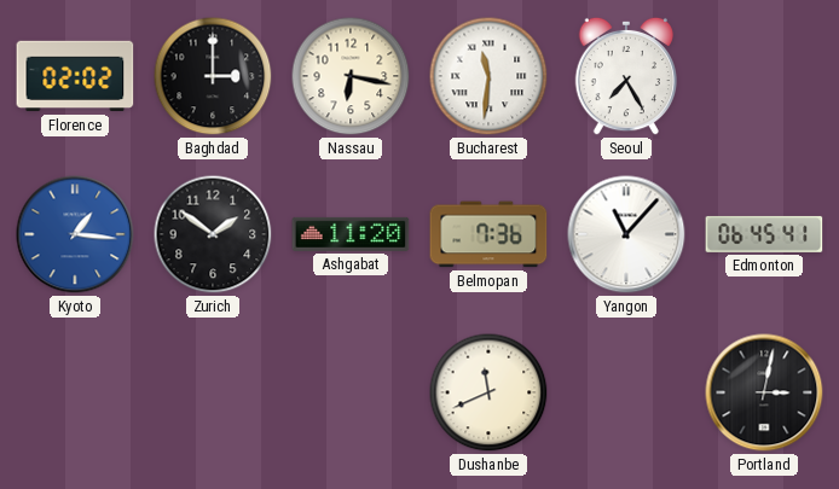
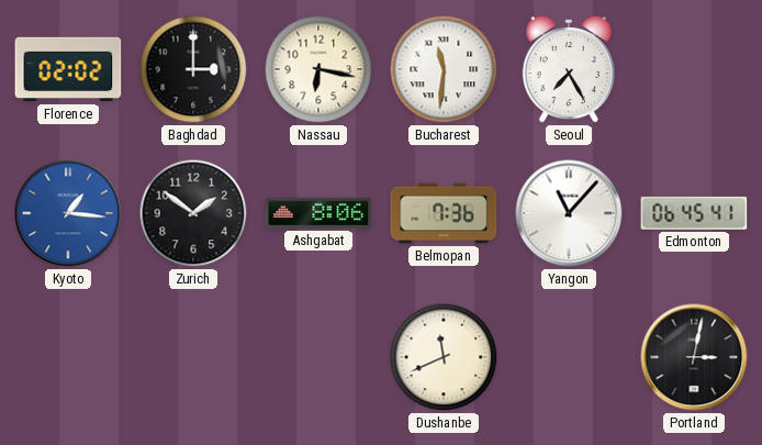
Ashgabat: 11:20 -> 8:06
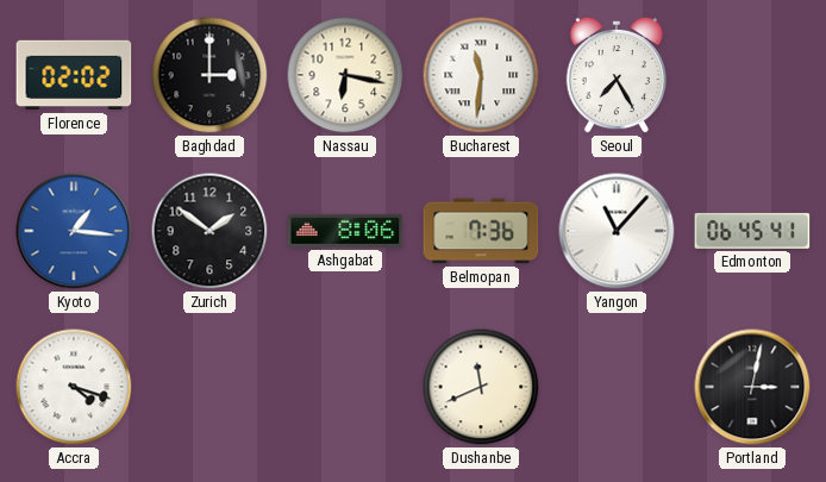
Accra: none -> 4:18
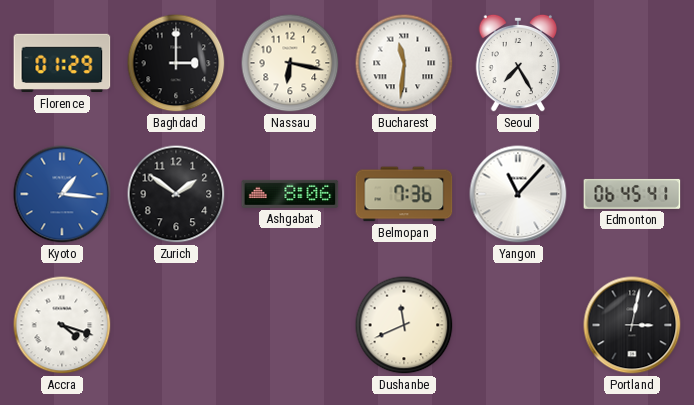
Florence: 02:02 -> 01:29
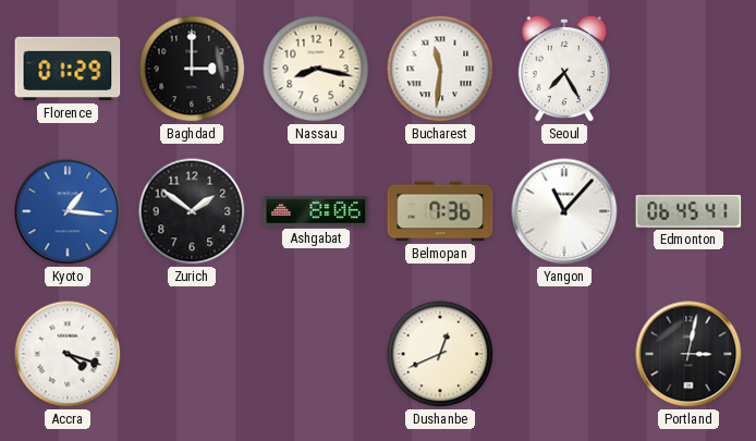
Nassau: 6:17 -> 8:17
Dushanbe: 11:41 -> 12:41
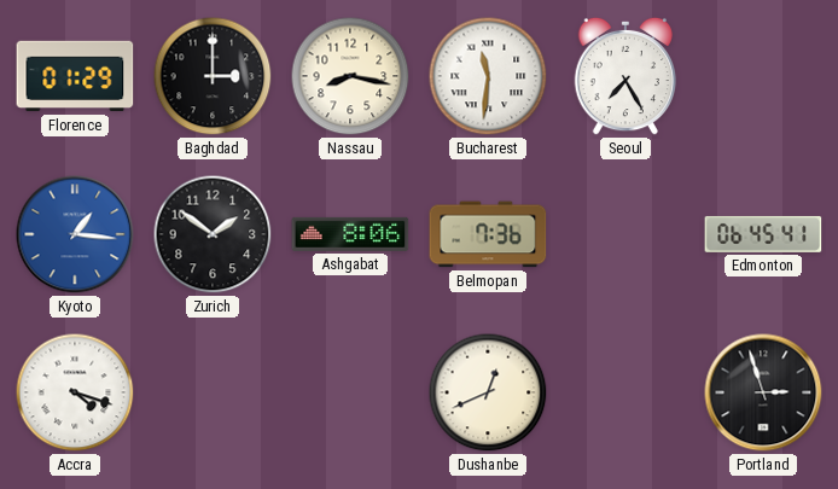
Yangon: 11:07 -> none
Portland: 3:02 -> 2:57
